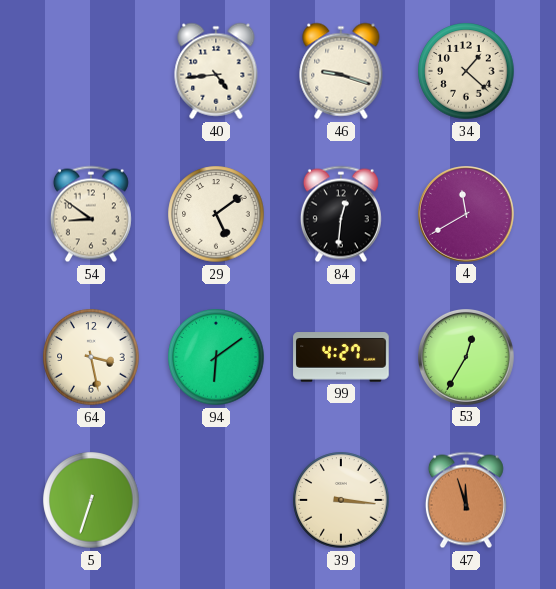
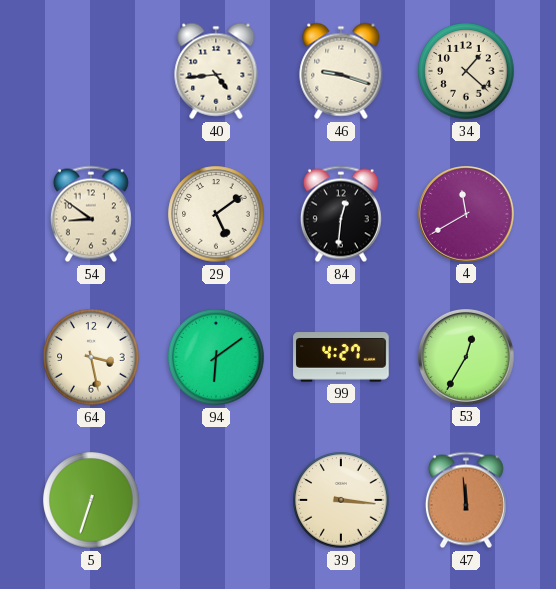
47: 11:57 -> 11:59
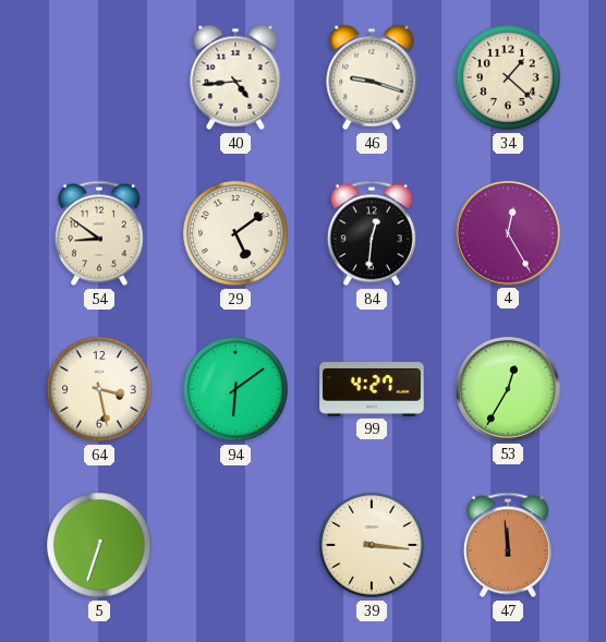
4: 11:40 -> 12:25
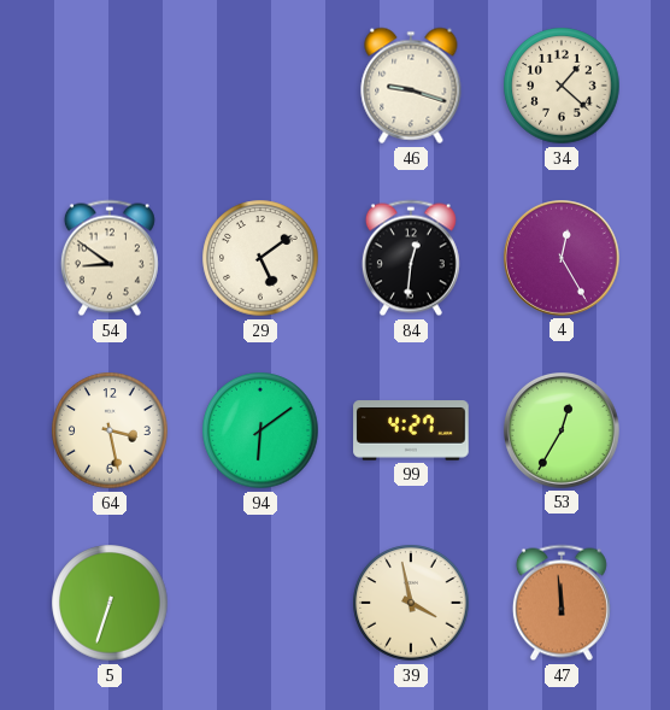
40: 4:44 -> none
39: 3:16 -> 3:58
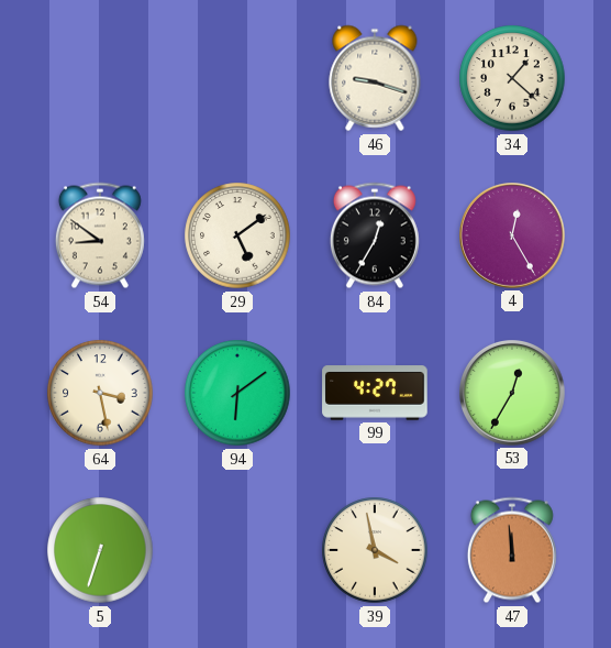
84: 12:31 -> 12:35
